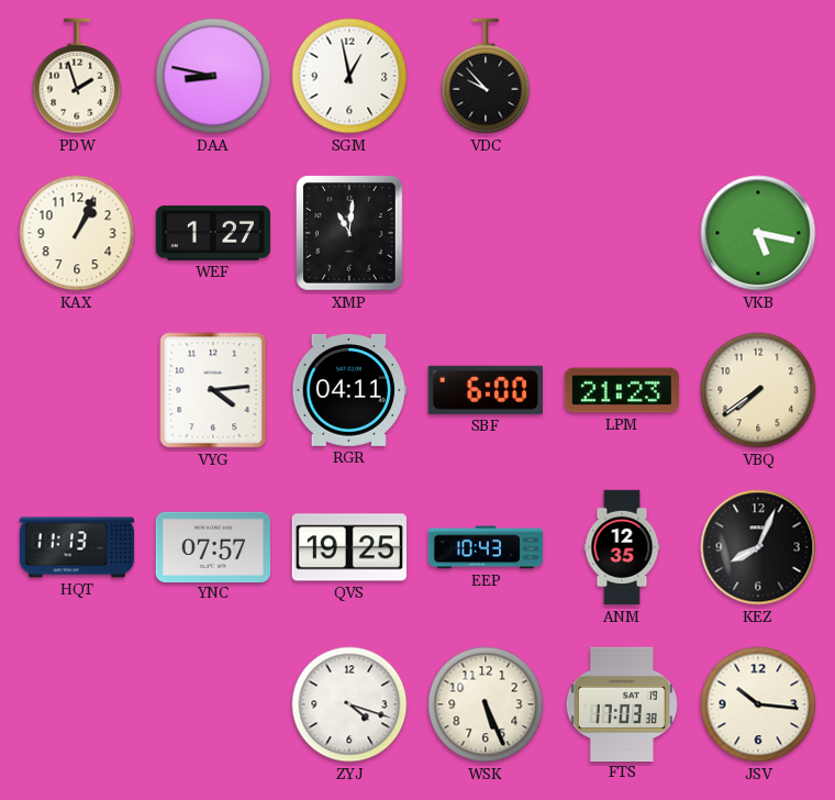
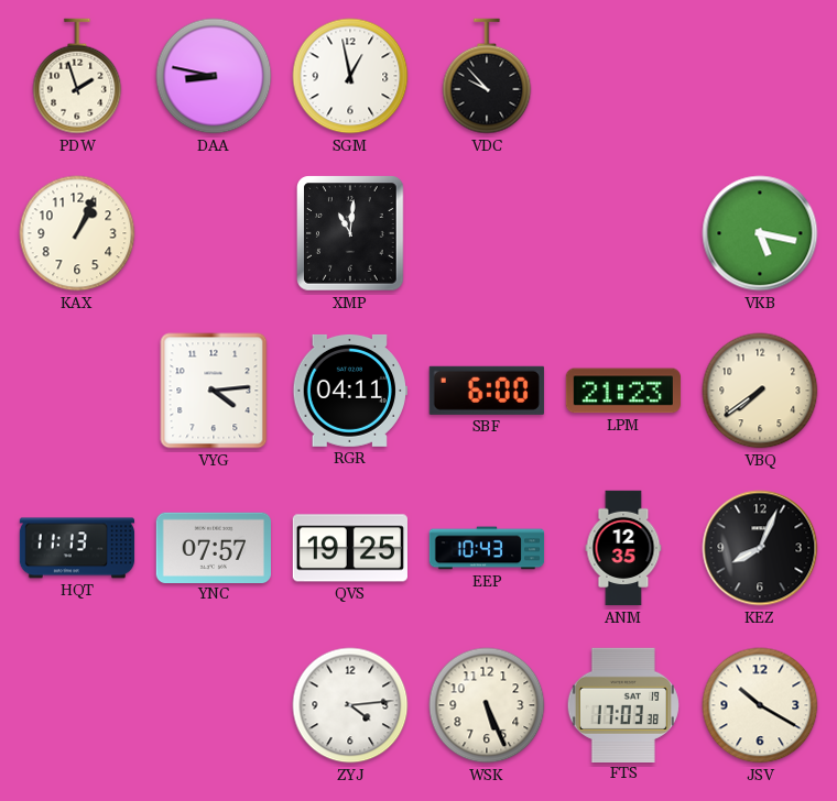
WEF: 1:27 -> none
ZYJ: 4:18 -> 4:14
JSV: 10:16 -> 10:20
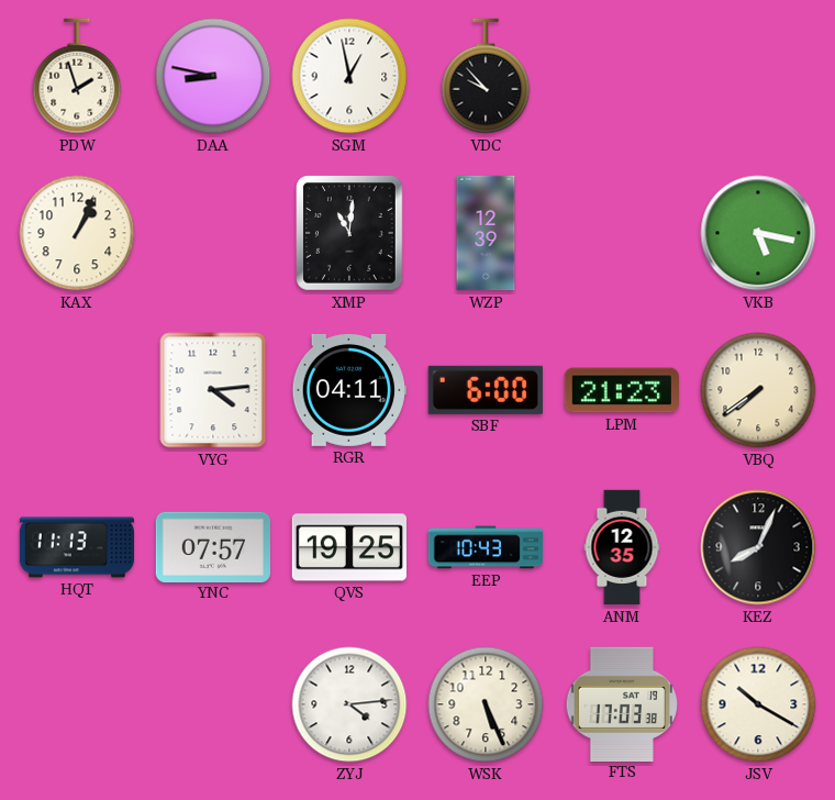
WZP: none -> 12:39
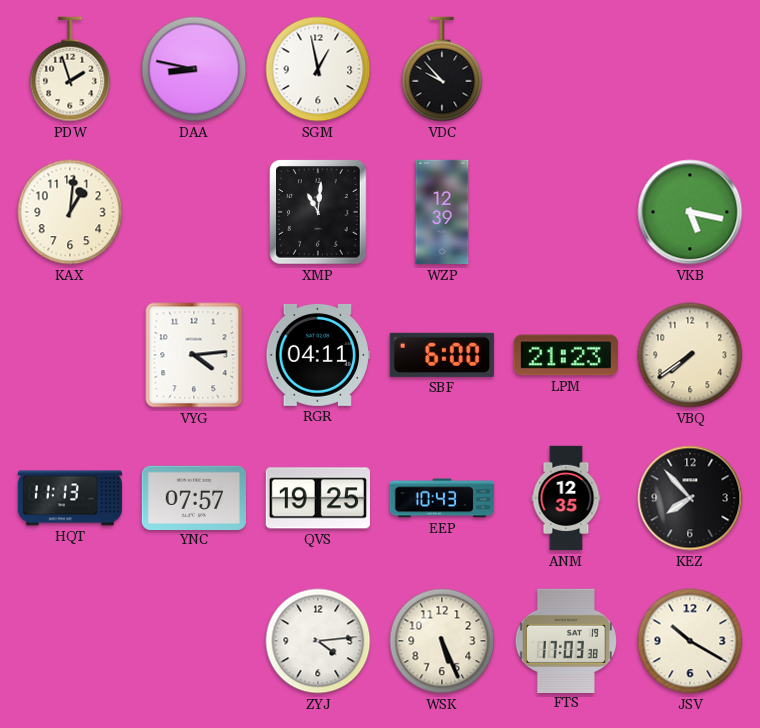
KAX: 1:04 -> 1:01
KEZ: 8:04 -> 7:53
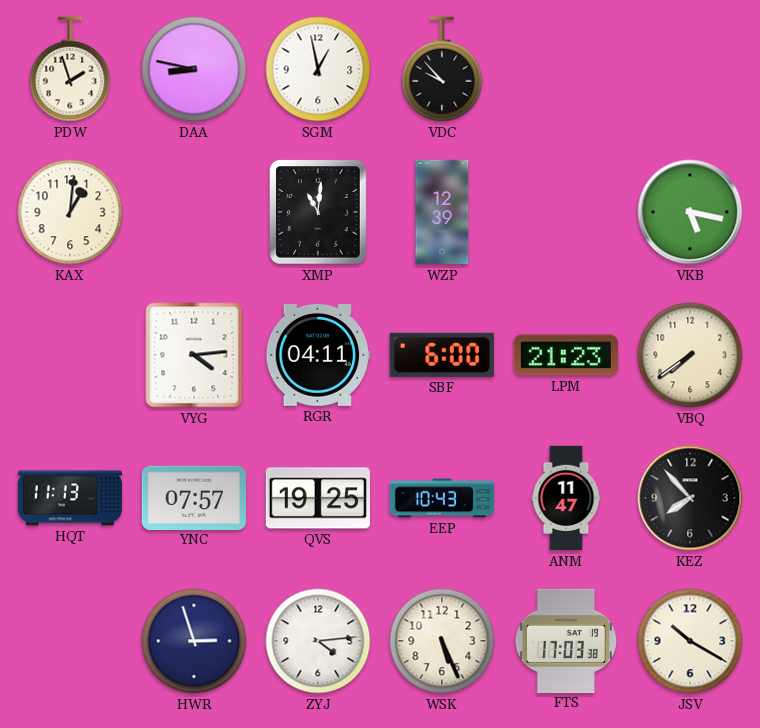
ANM: 12:35 -> 11:47
HWR: none -> 2:57
